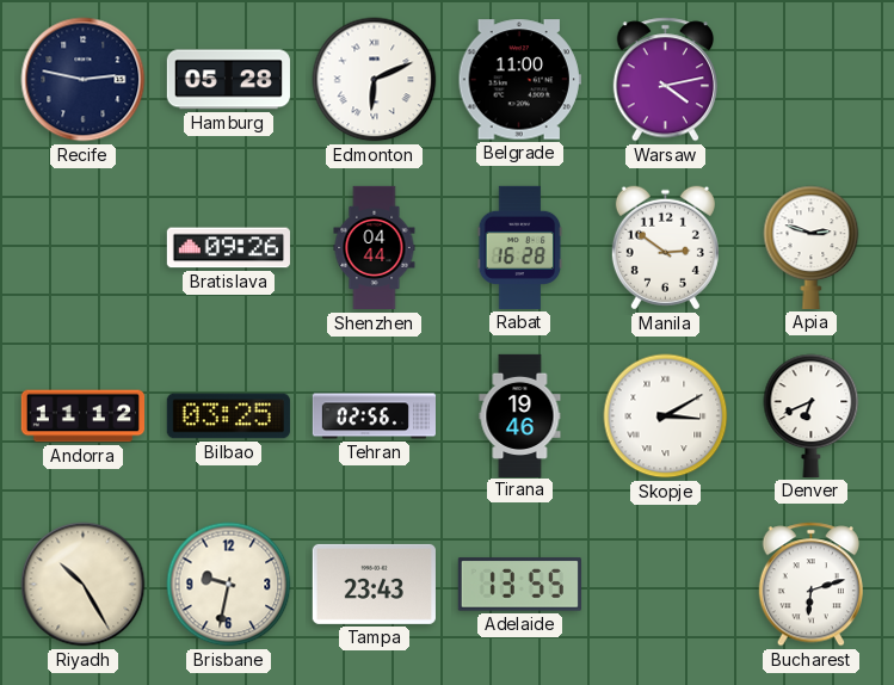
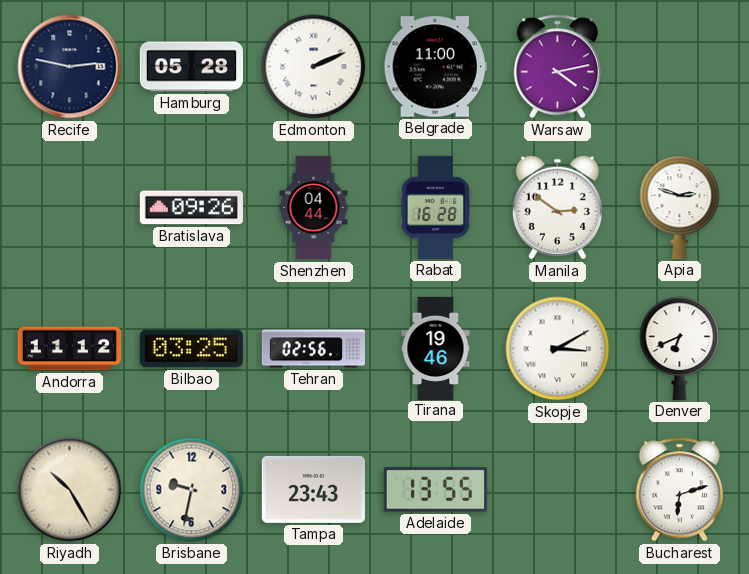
Edmonton: 6:11 -> 2:11
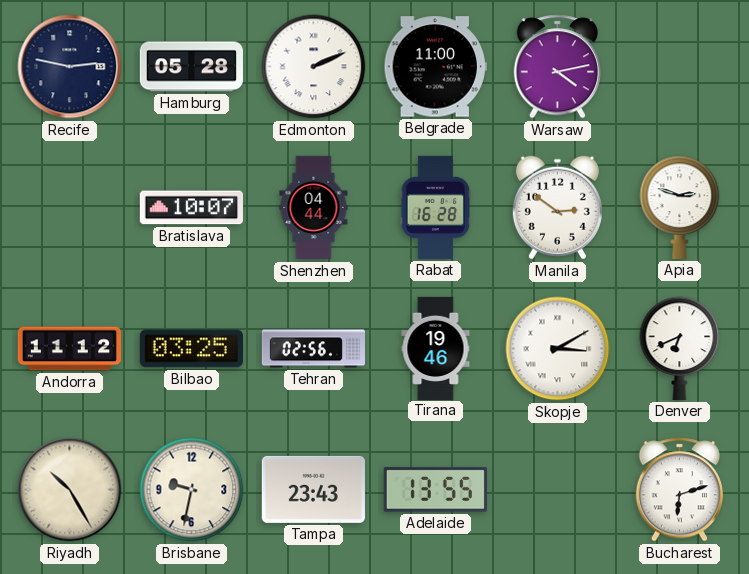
Bratislava: 09:26 -> 10:07
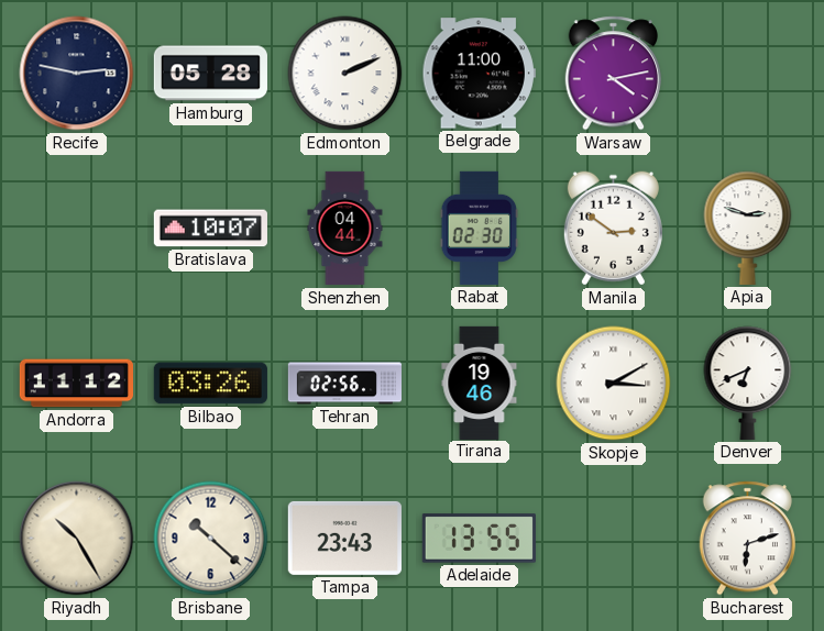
Rabat: 16:28 -> 02:30
Bilbao: 03:25 -> 03:26
Brisbane: 9:32 -> 10:22
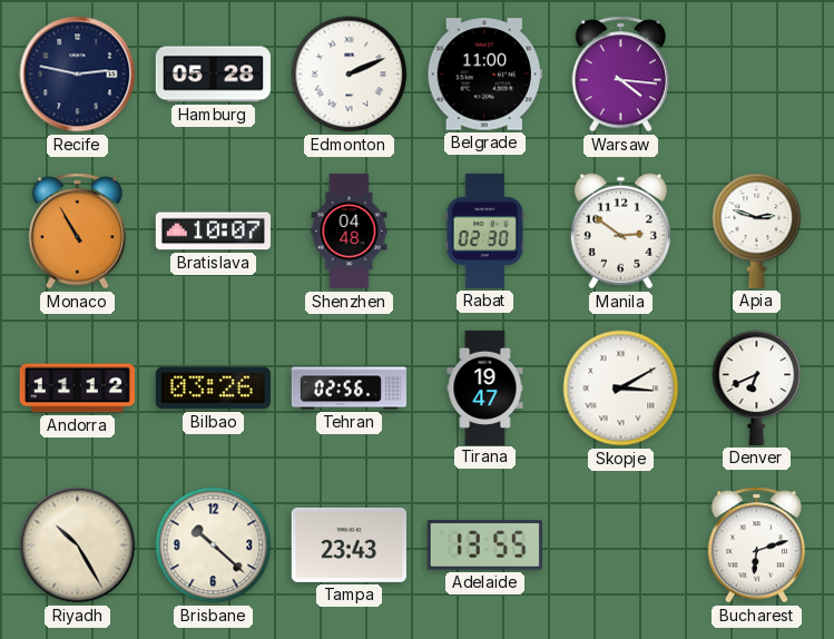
Warsaw: 4:13 -> 4:16
Monaco: none -> 10:55
Shenzhen: 04:44 -> 04:48
Tirana: 19:46 -> 19:47
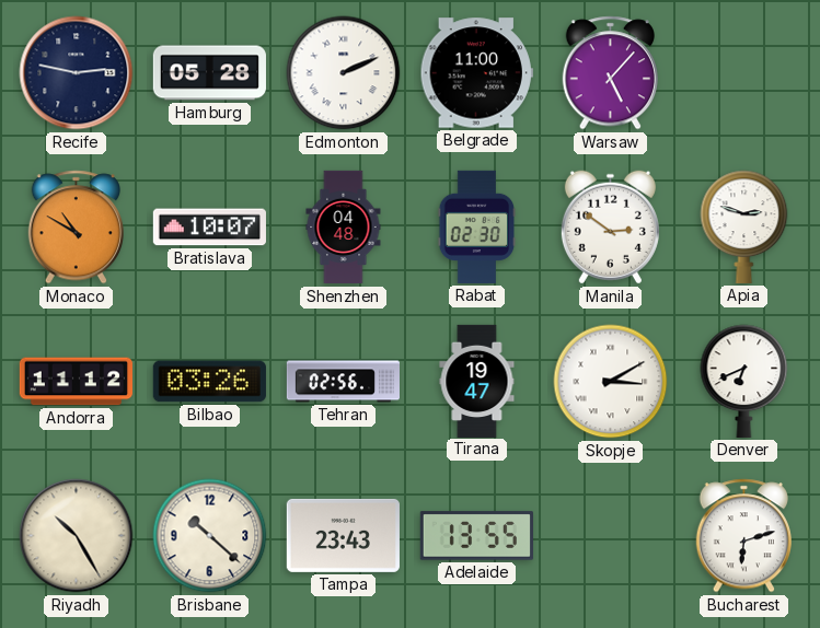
Warsaw: 4:16 -> 5:07
Monaco: 10:55 -> 10:50
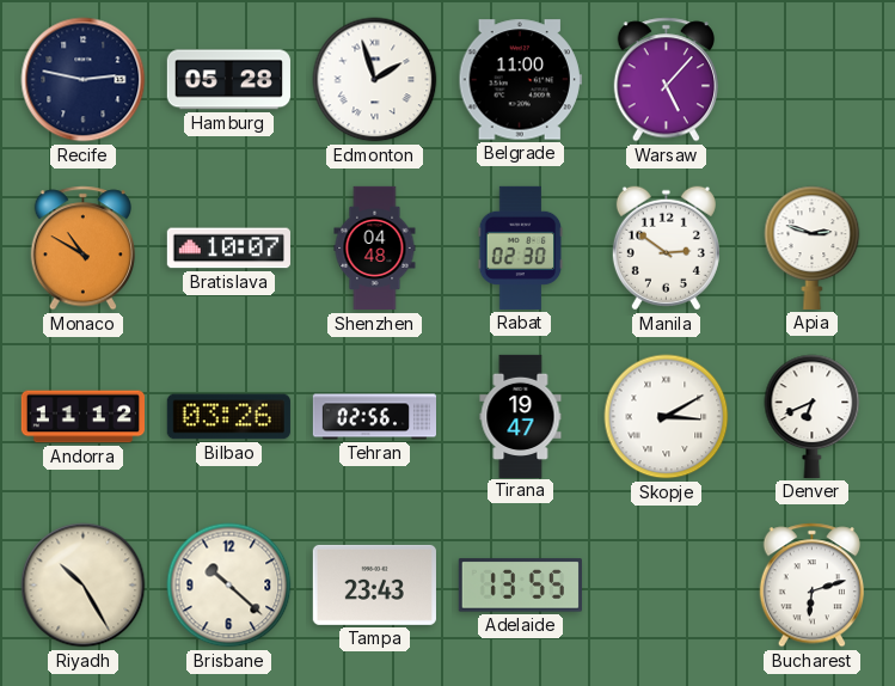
Edmonton: 2:11 -> 1:57
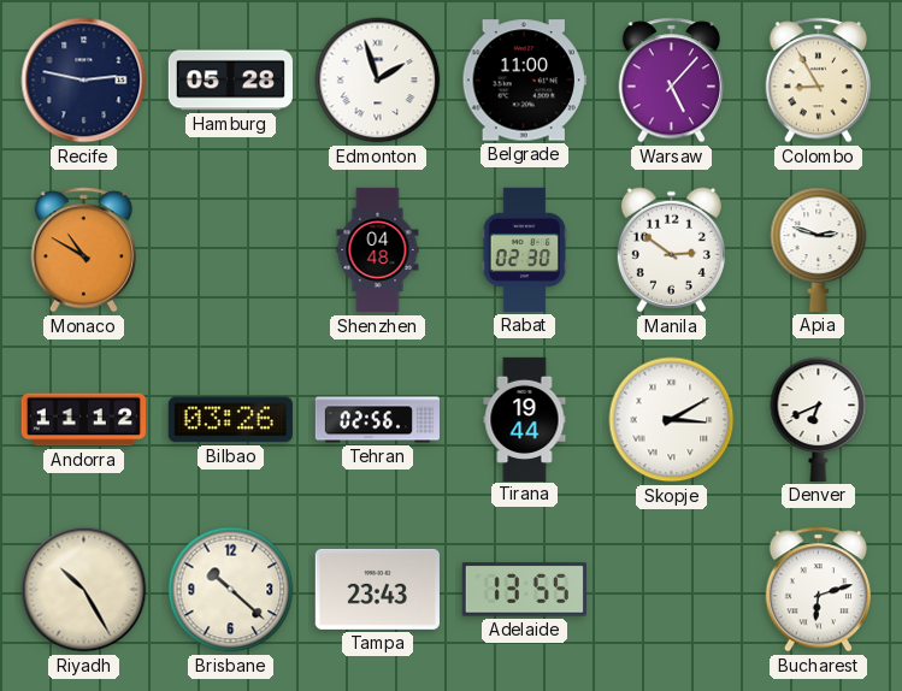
Colombo: none -> 8:55
Bratislava: 10:07 -> none
Tirana: 19:47 -> 19:44
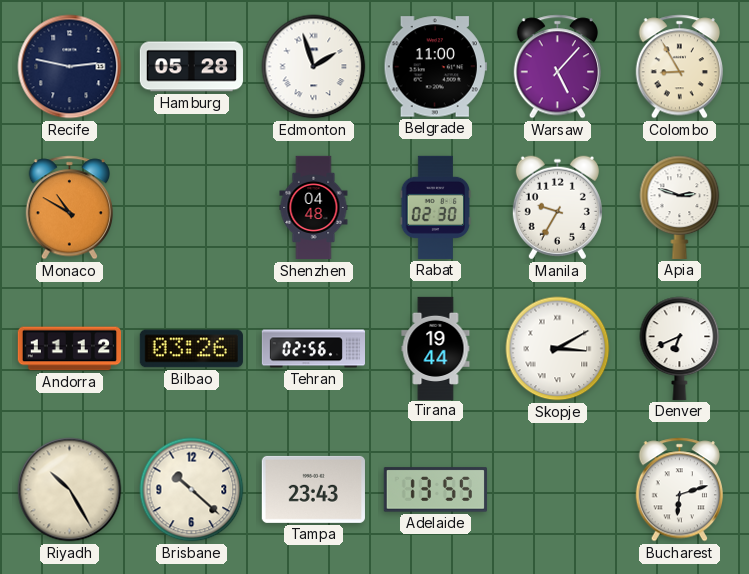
Manila: 2:51 -> 9:35
